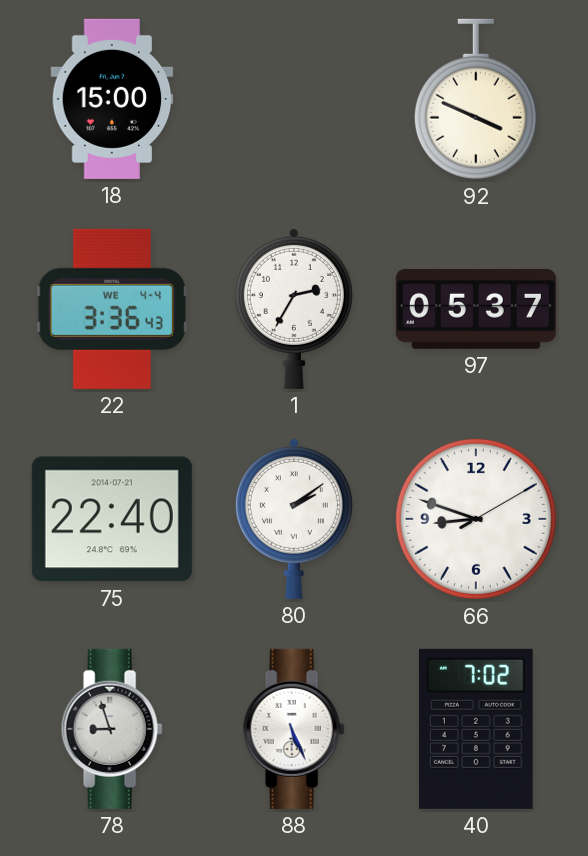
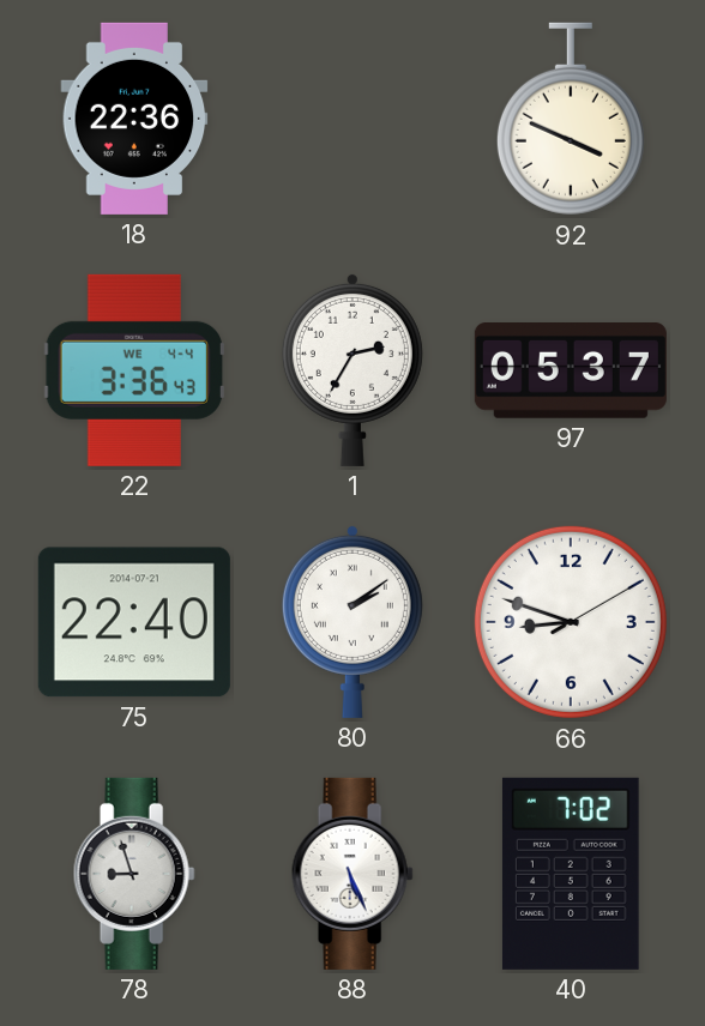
18: 15:00 -> 22:36
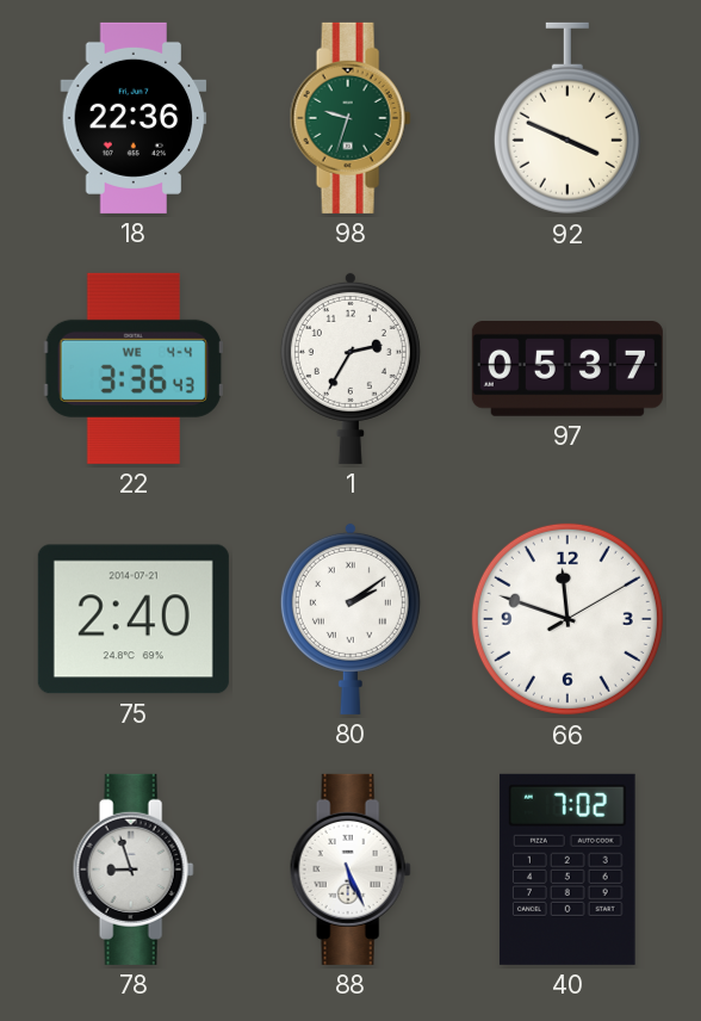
98: none -> 9:33
75: 22:40 -> 2:40
66: 8:48 -> 11:48
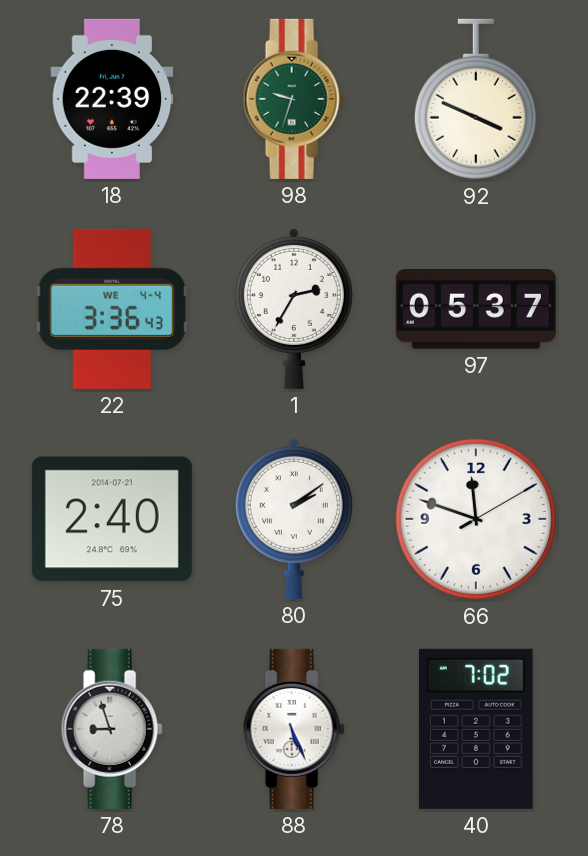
18: 22:36 -> 22:39
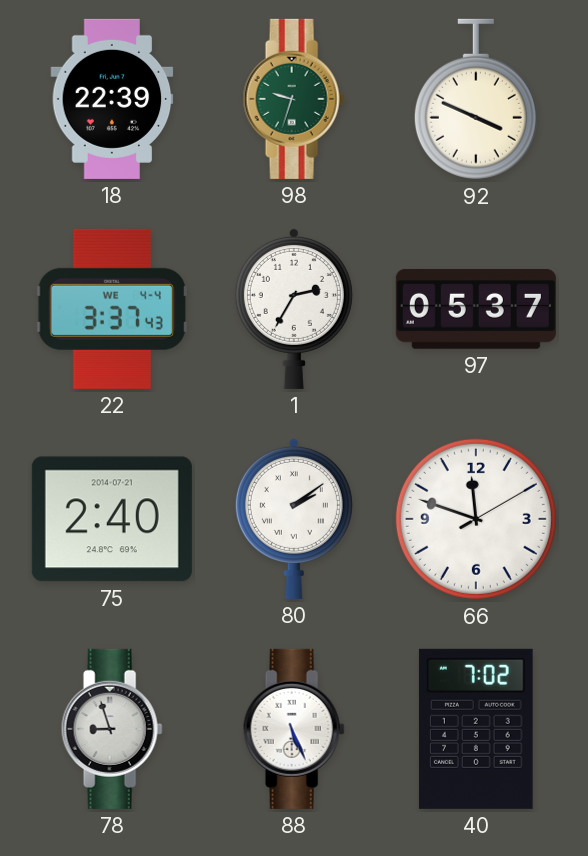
22: 3:36 -> 3:37
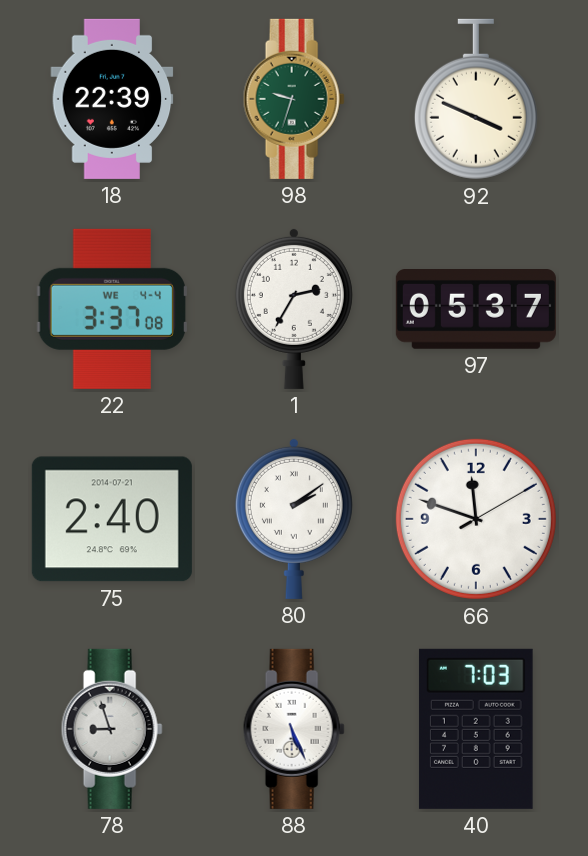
22: 3:37:43 -> 3:37:08
40: 7:02 -> 7:03
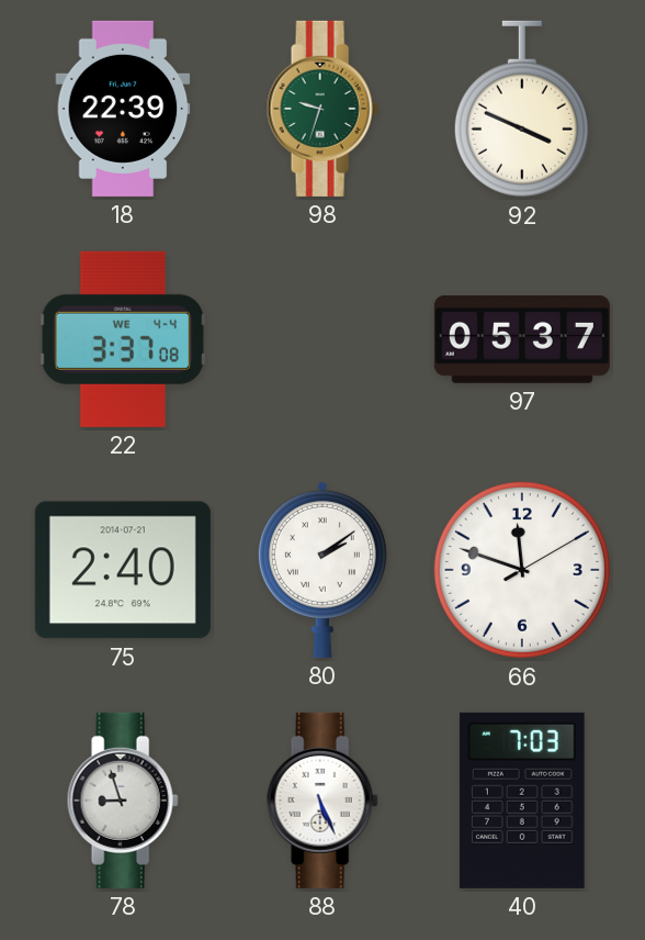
1: 2:35 -> none
